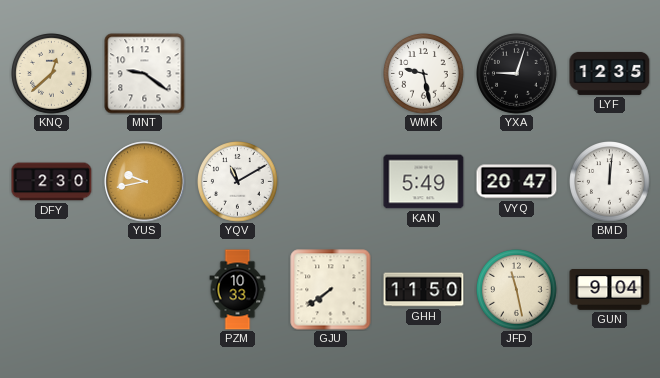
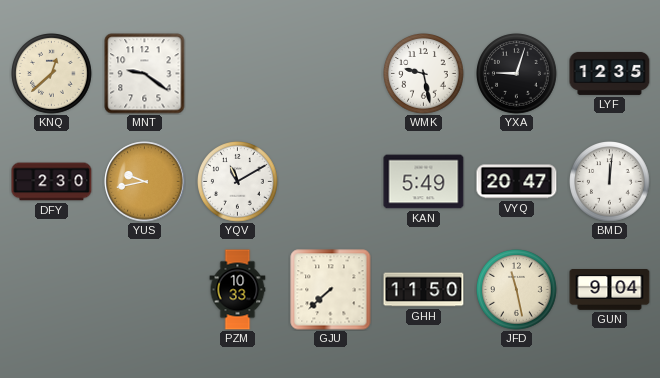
GJU: 7:39 -> 7:38
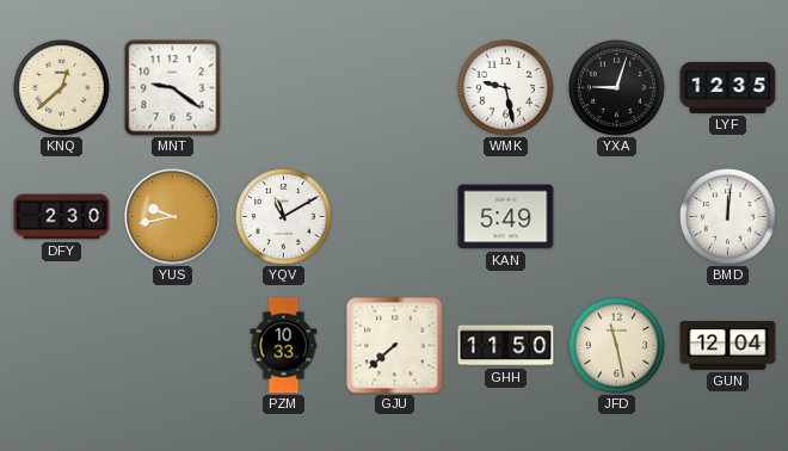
VYQ: 20:47 -> none
GUN: 9:04 -> 12:04
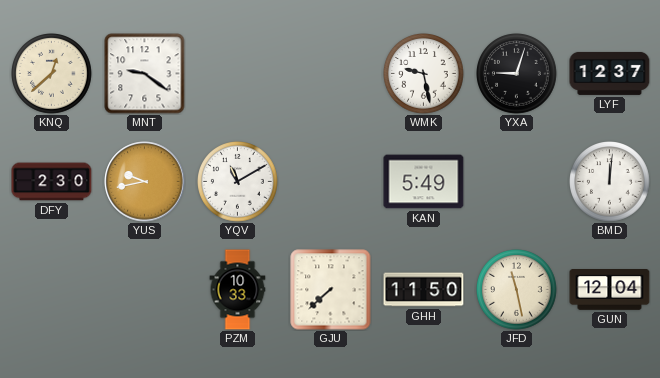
LYF: 12:35 -> 12:37
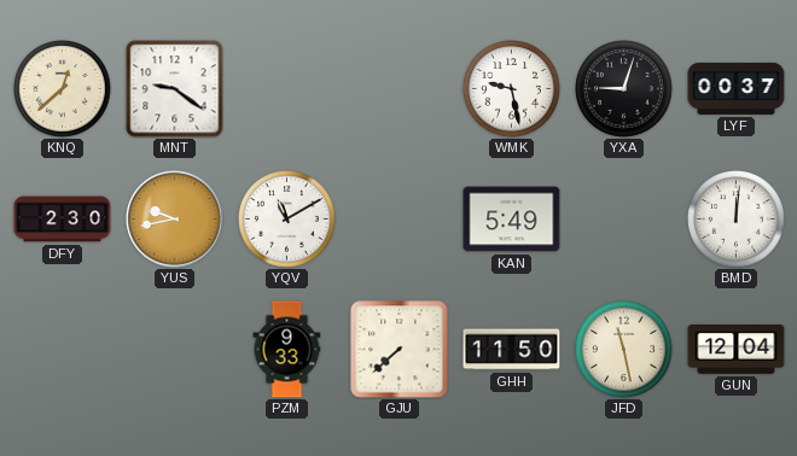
LYF: 12:37 -> 00:37
PZM: 10:33 -> 9:33
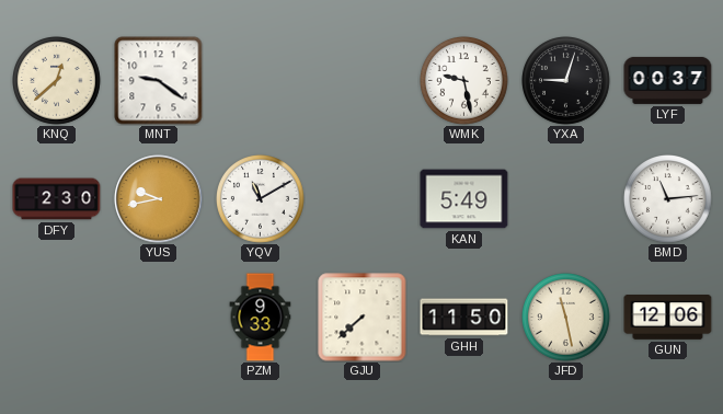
BMD: 12:01 -> 11:14
GUN: 12:04 -> 12:06
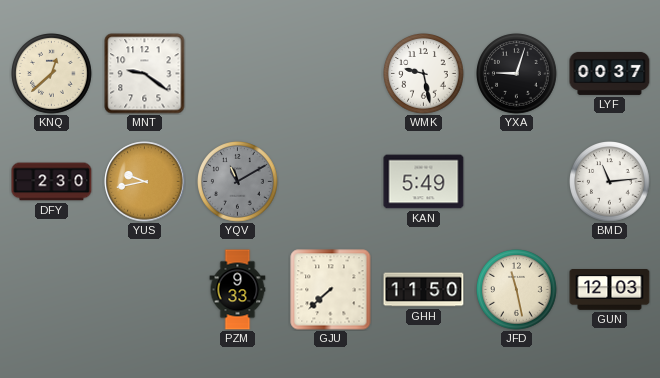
YQV dial: white -> grey
GUN: 12:06 -> 12:03
